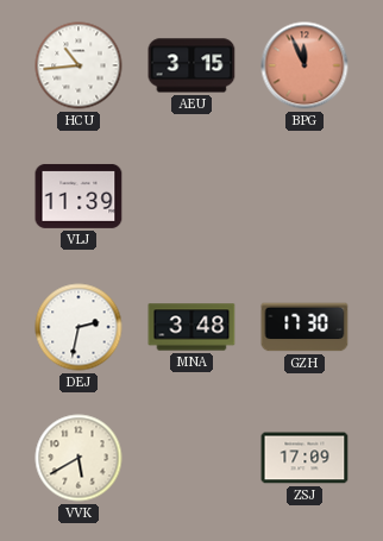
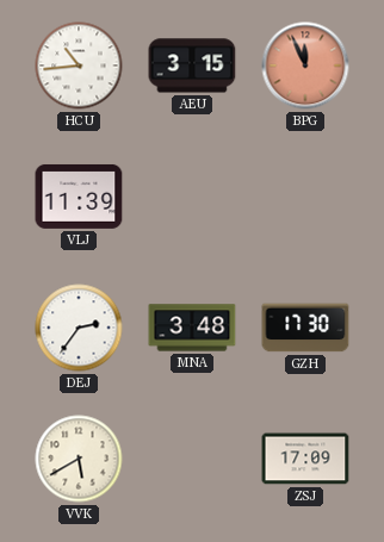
DEJ: 2:32 -> 2:36
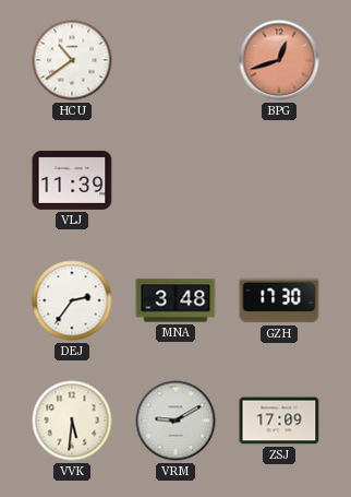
HCU: 10:44 -> 10:39
AEU: 3:15 -> none
BPG: 11:56 -> 12:42
VVK: 5:40 -> 5:31
VRM: none -> 9:10
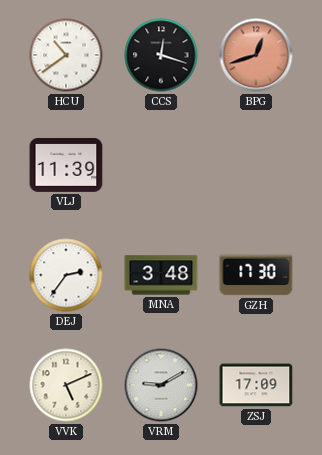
CCS: none -> 12:18
VVK: 5:31 -> 5:11
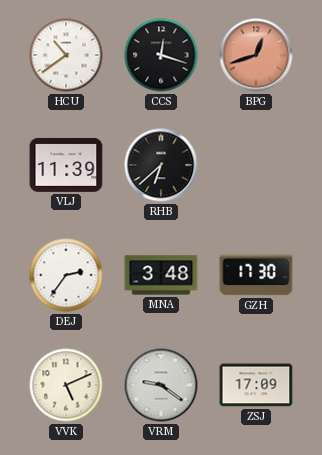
RHB: none -> 6:38
VRM: 9:10 -> 9:21
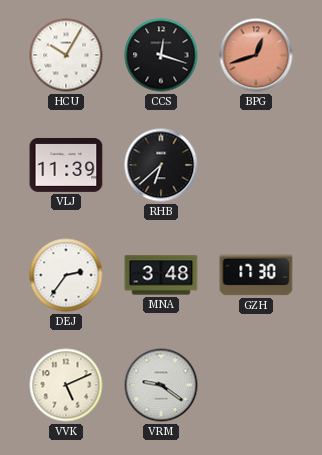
HCU: 10:39 -> 10:05
ZSJ: 17:09 -> none
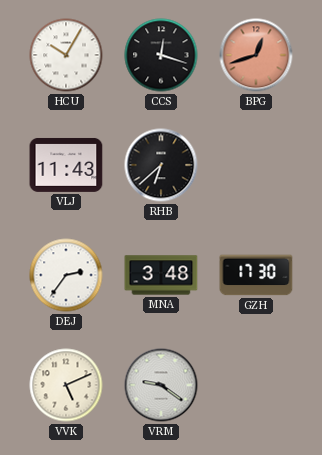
VLJ: 11:39 -> 11:43
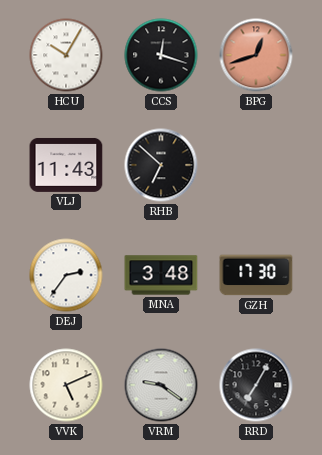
RHB: 6:38 -> 6:52
RRD: none -> 7:05
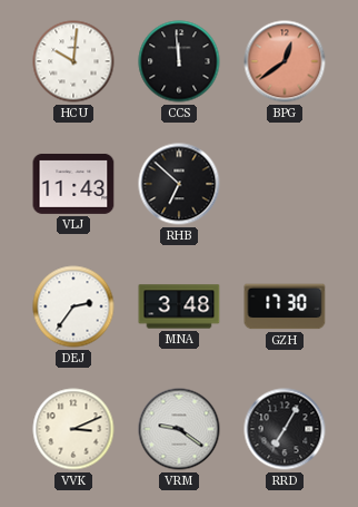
HCU: 10:05 -> 10:01
CCS: 12:18 -> 11:59
BPG: 12:42 -> 12:39
VVK: 5:11 -> 3:11
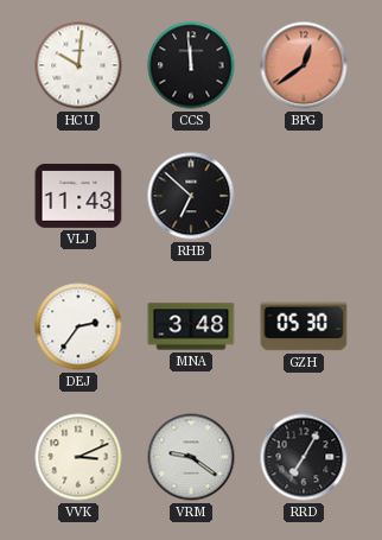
GZH: 17:30 -> 05:30
